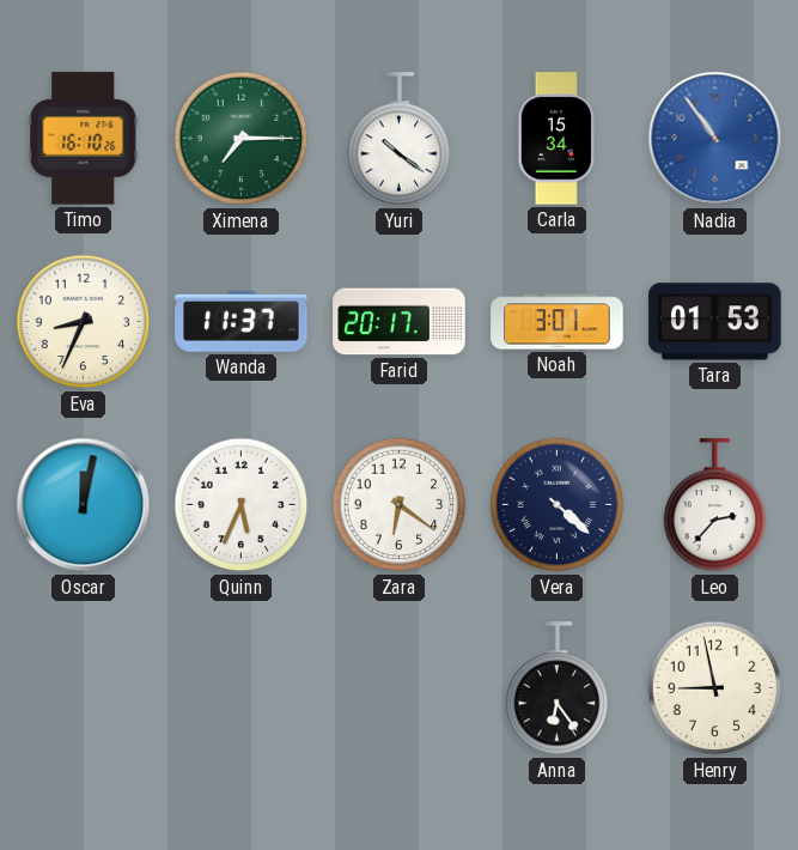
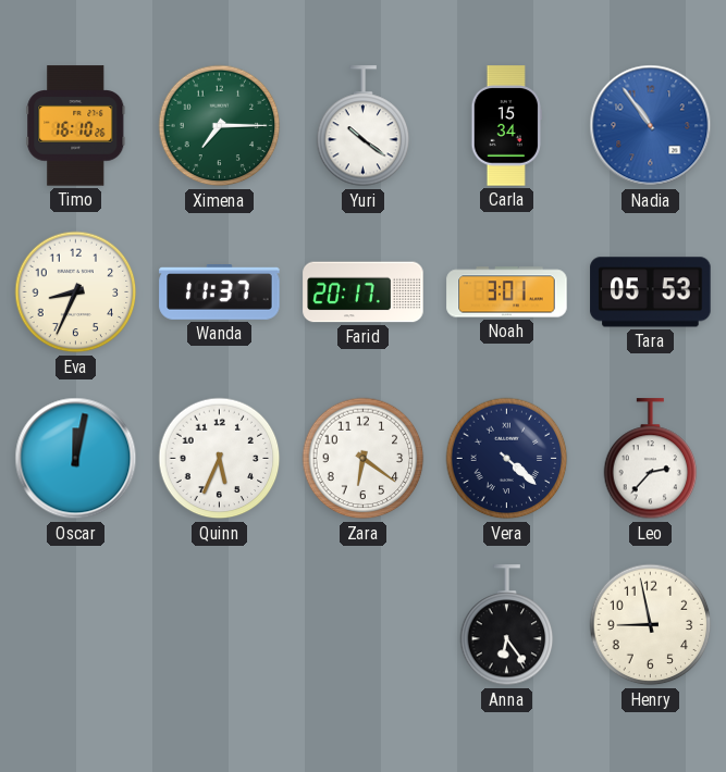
Tara: 01:53 -> 05:53
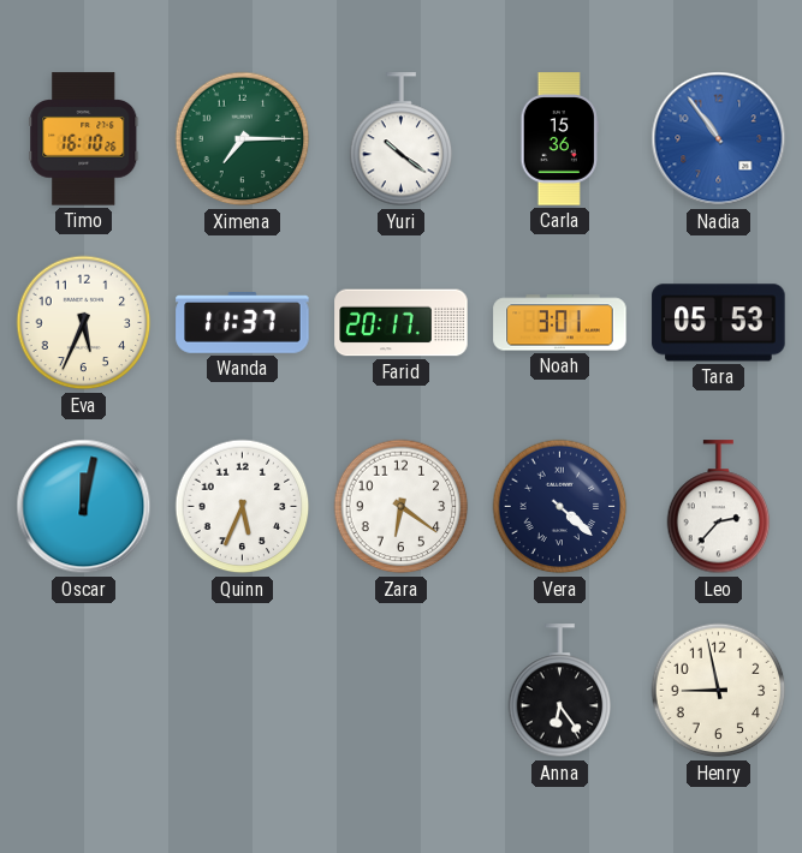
Carla: 15:34 -> 15:36
Eva: 8:34 -> 5:34
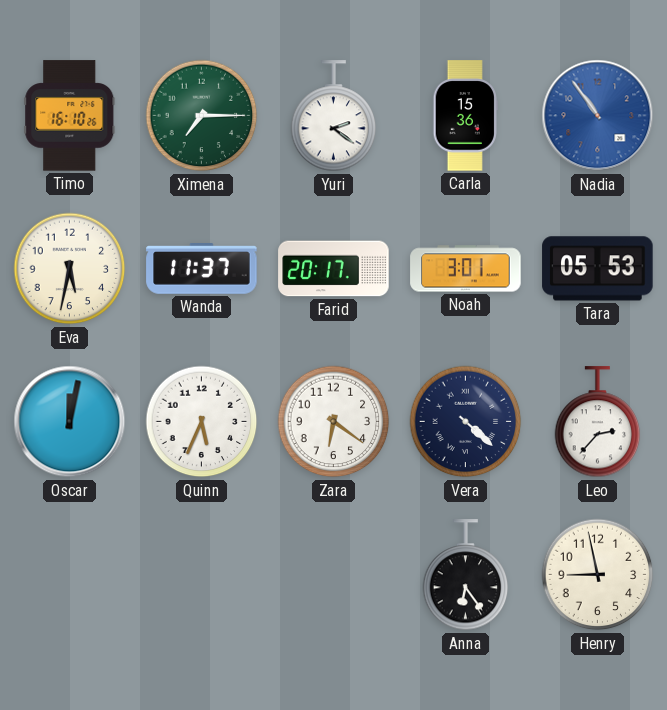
Yuri: 10:21 -> 2:21
Eva: 5:34 -> 5:32
